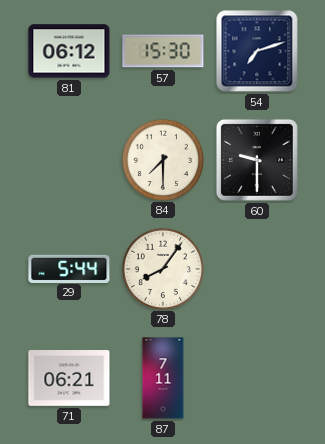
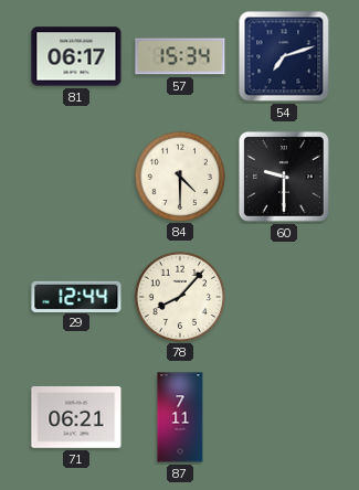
81: 06:12 -> 06:17
57: 15:30 -> 15:34
84: 7:30 -> 4:30
29: 5:44 -> 12:44
78: 8:06 -> 8:07
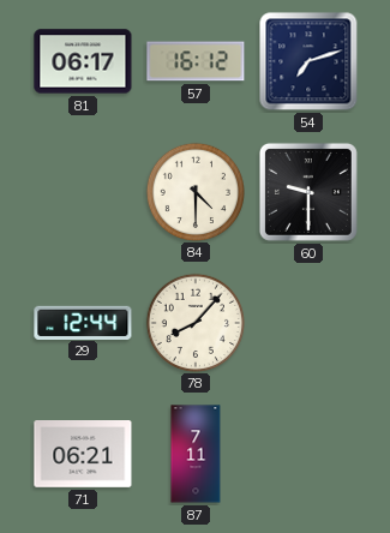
57: 15:34 -> 16:12
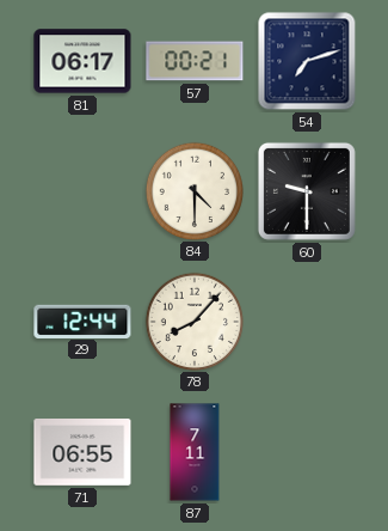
57: 16:12 -> 00:21
71: 06:21 -> 06:55
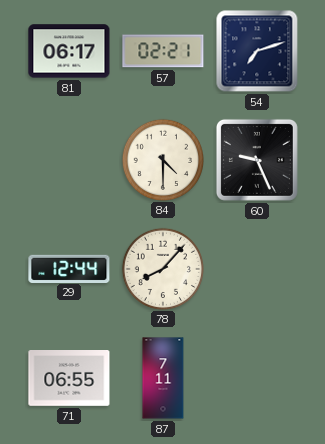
57: 00:21 -> 02:21
60: 9:30 -> 9:26
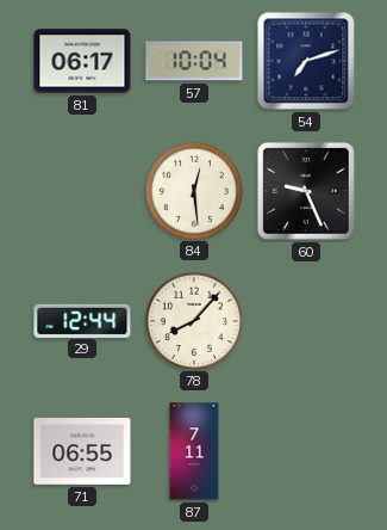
57: 02:21 -> 10:04
84: 4:30 -> 12:29
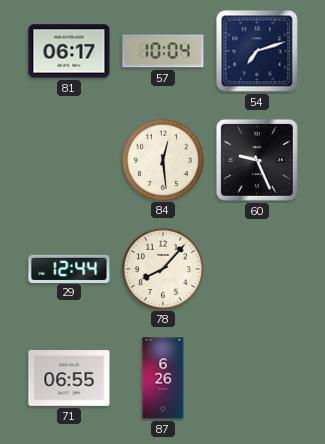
87: 7:11 -> 6:26
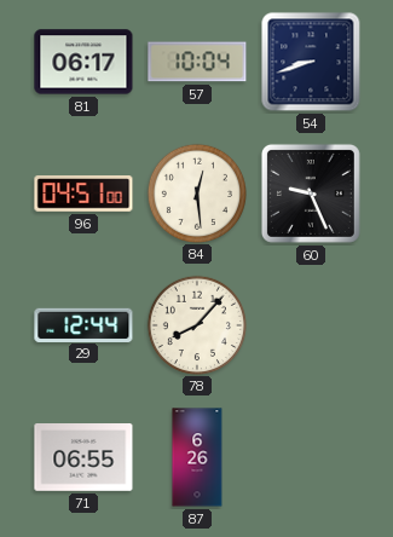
54: 7:12 -> 8:42
96: none -> 04:51
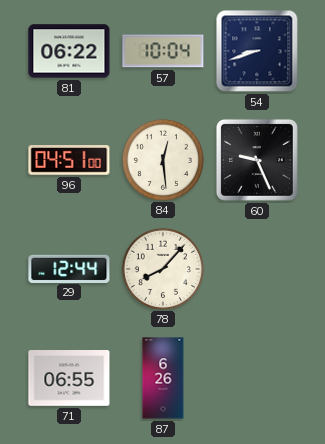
81: 06:17 -> 06:22
